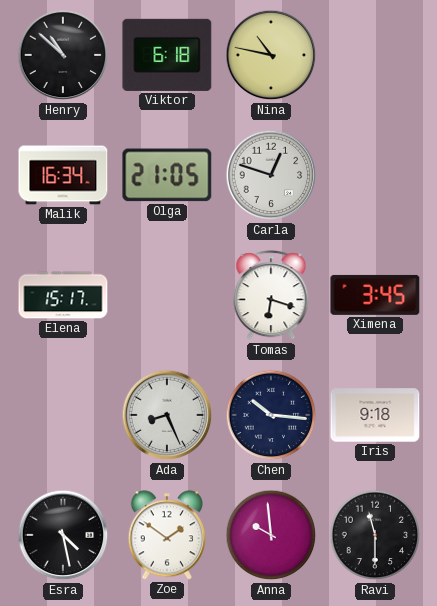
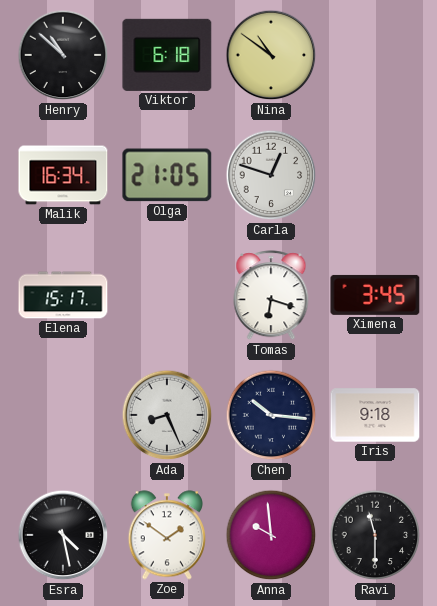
Nina: 10:47 -> 10:51
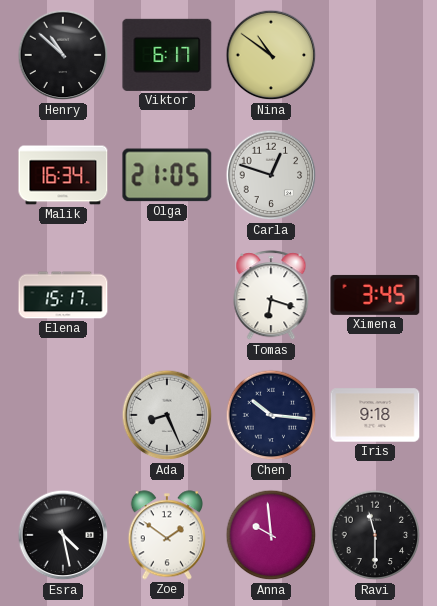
Viktor: 6:18 -> 6:17
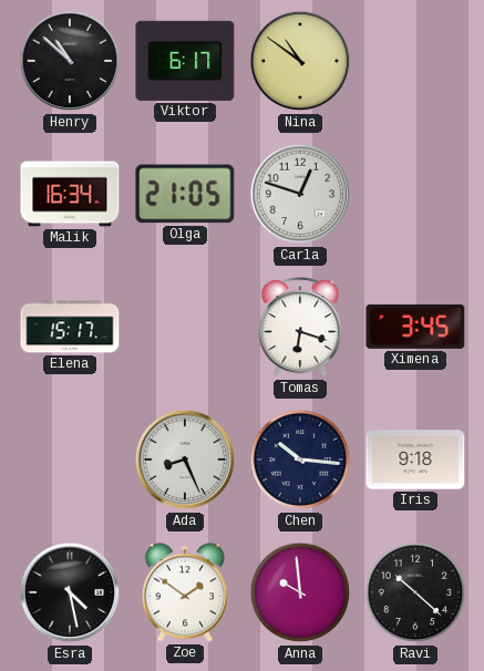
Ravi: 11:30 -> 10:22
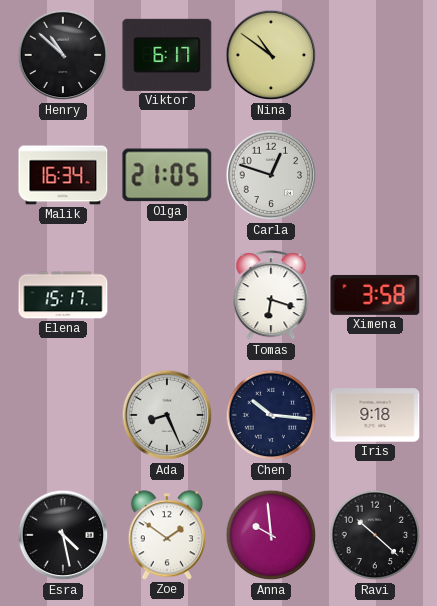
Ximena: 3:45 -> 3:58
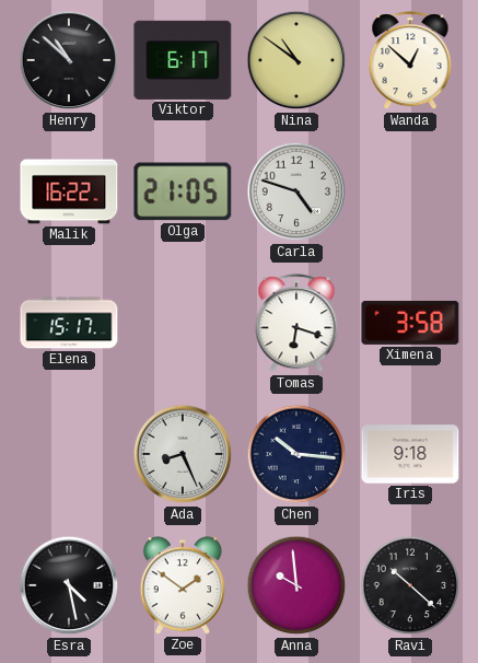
Wanda: none -> 12:52
Malik: 16:34 -> 16:22
Carla: 12:48 -> 4:48
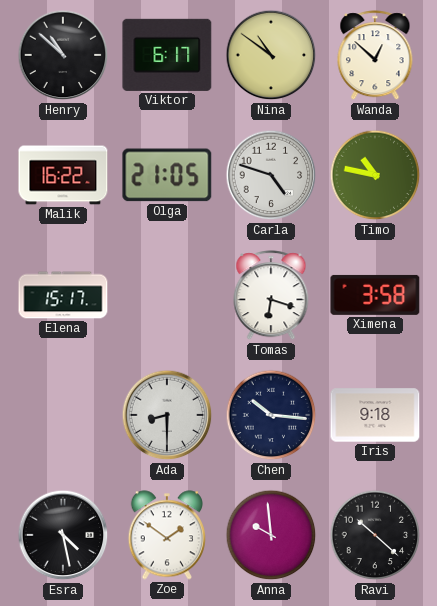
Timo: none -> 10:47
Ada: 8:26 -> 8:30
